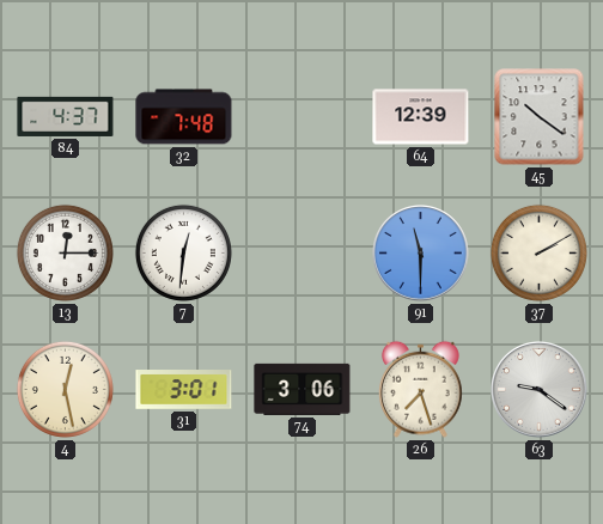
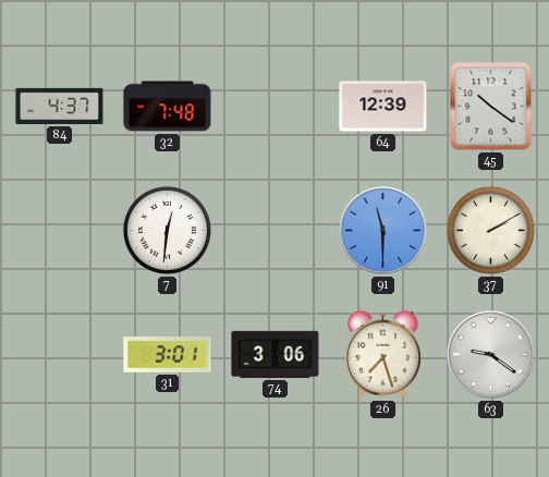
13: 12:15 -> none
4: 12:28 -> none
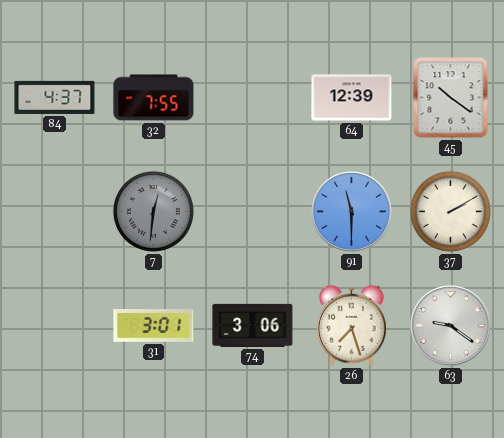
32: 7:48 -> 7:55
7 dial: white -> grey
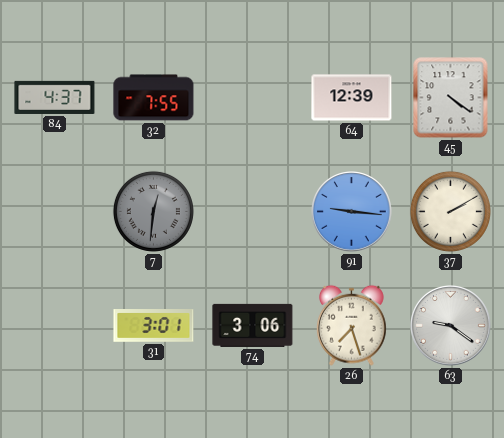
45: 10:21 -> 4:21
91: 11:30 -> 9:16
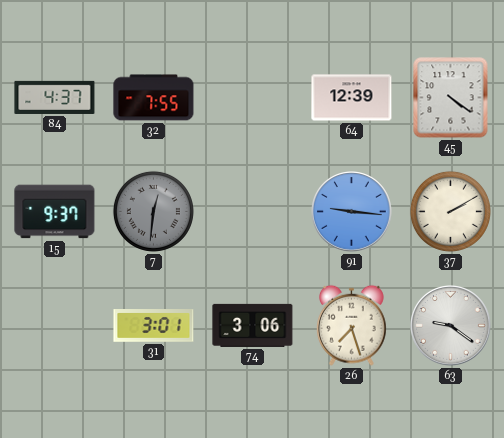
15: none -> 9:37
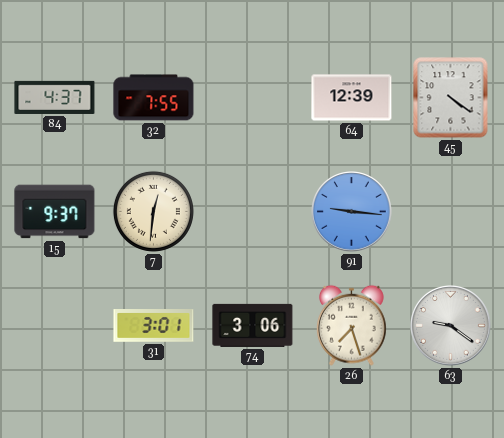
7 dial: grey -> cream
37: 2:10 -> none
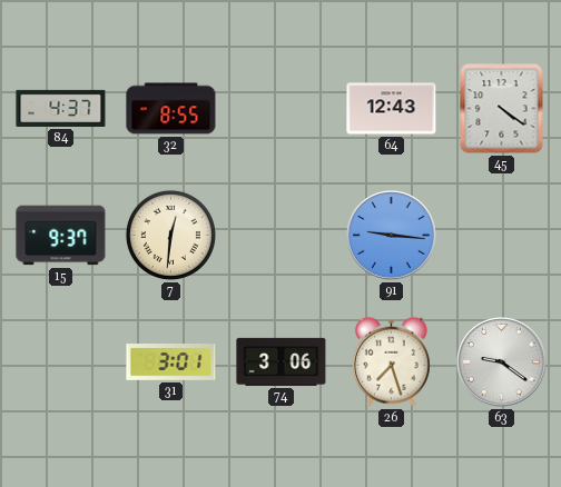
32: 7:55 -> 8:55
64: 12:39 -> 12:43
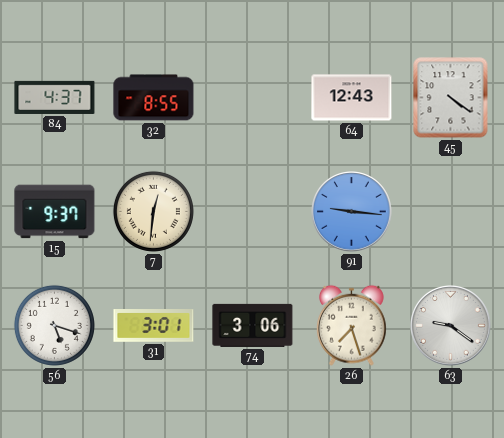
56: none -> 5:18
